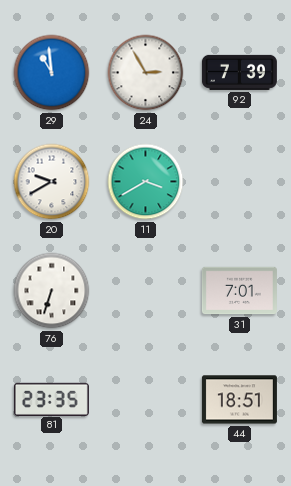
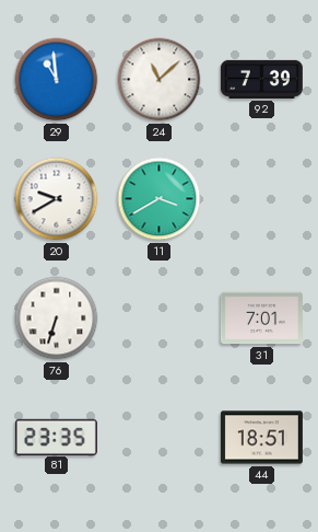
24: 2:55 -> 11:08
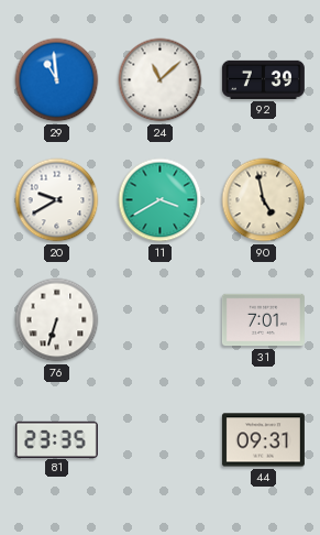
90: none -> 4:58
44: 18:51 -> 09:31
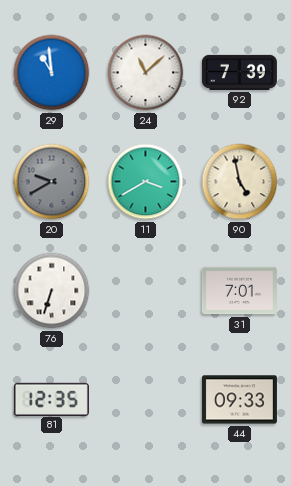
20 dial: white -> grey
81: 23:35 -> 12:35
44: 09:31 -> 09:33
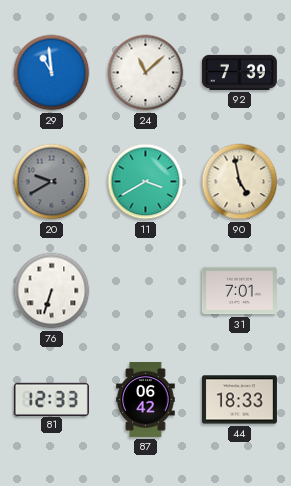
81: 12:35 -> 12:33
87: none -> 06:42
44: 09:33 -> 18:33
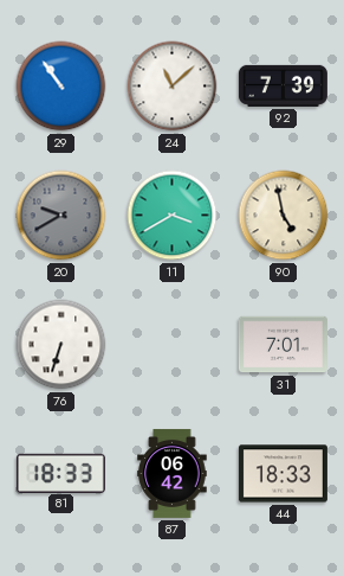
29: 10:59 -> 10:54
81: 12:33 -> 18:33
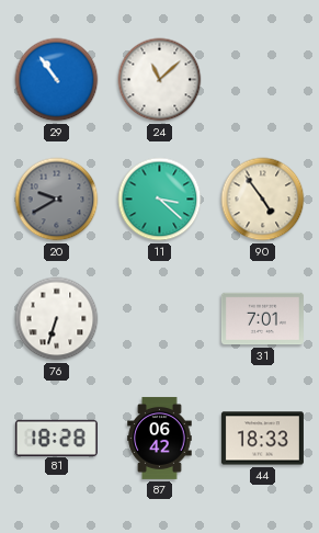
92: 7:39 -> none
11: 3:40 -> 3:22
90: 4:58 -> 4:54
81: 18:33 -> 18:28
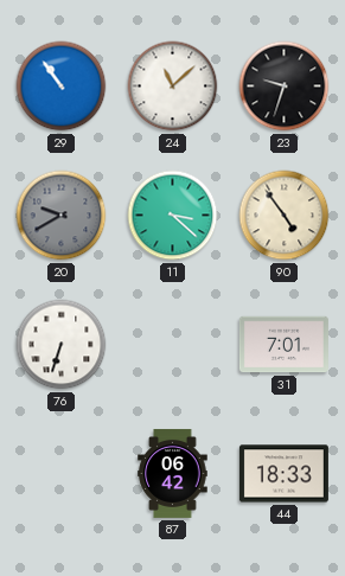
23: none -> 9:33
81: 18:28 -> none
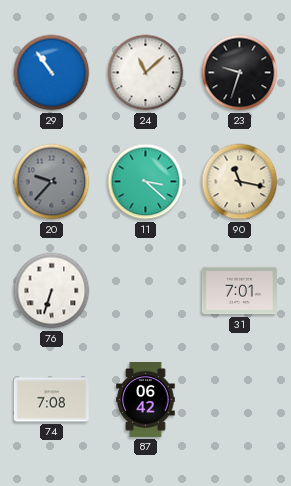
20: 9:40 -> 9:37
90: 4:54 -> 11:17
74: none -> 7:08
44: 18:33 -> none
